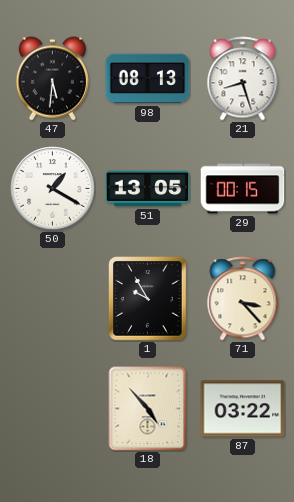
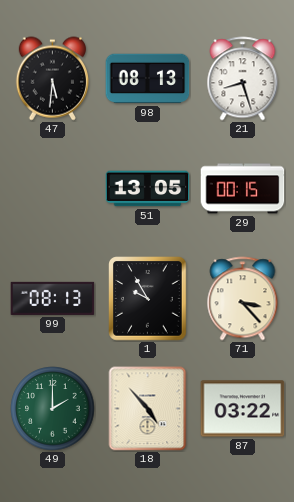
50: 1:20 -> none
99: none -> 08:13
49: none -> 2:00
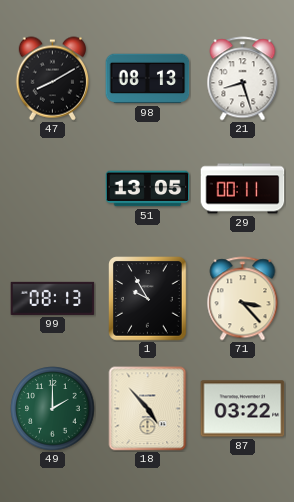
47: 5:31 -> 8:10
29: 00:15 -> 00:11
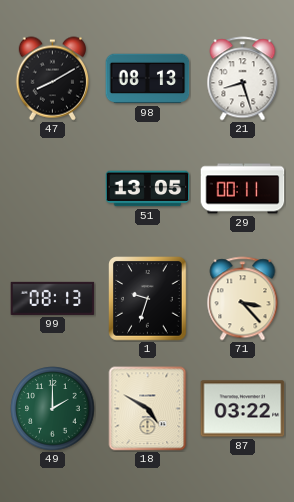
1: 9:55 -> 9:33
18: 4:53 -> 4:50
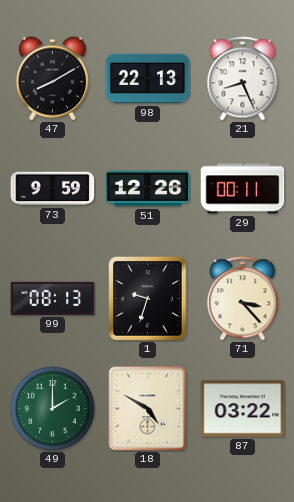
98: 08:13 -> 22:13
21: 8:27 -> 8:26
73: none -> 9:59
51: 13:05 -> 12:26
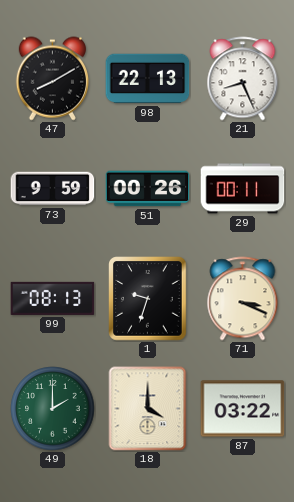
51: 12:26 -> 00:26
71: 3:23 -> 3:19
18: 4:50 -> 4:00
